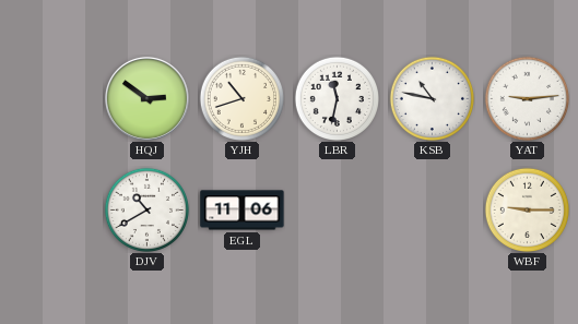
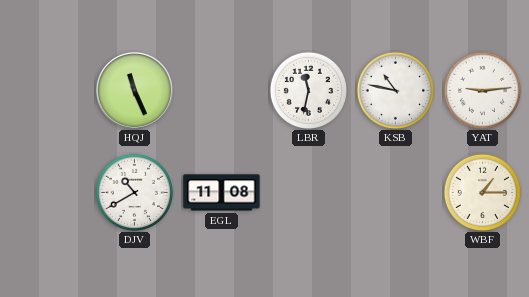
HQJ: 2:51 -> 11:26
YJH: 10:42 -> none
EGL: 11:06 -> 11:08
WBF: 9:15 -> 1:15
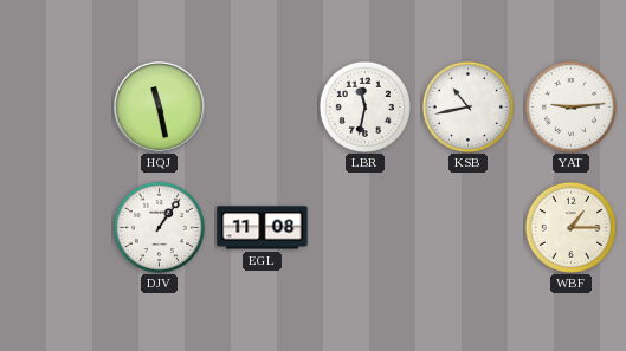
HQJ: 11:26 -> 11:28
KSB: 10:47 -> 10:43
DJV: 10:40 -> 1:06
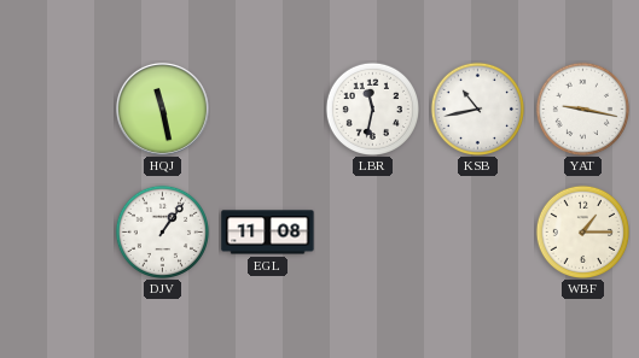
YAT: 9:14 -> 9:17
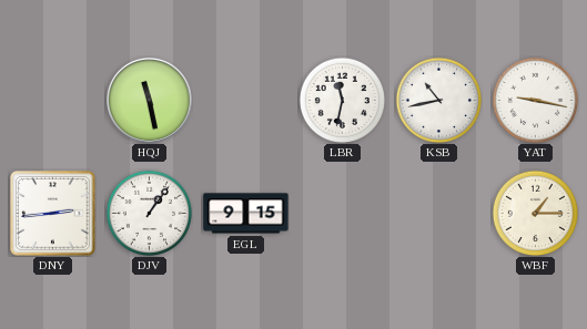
DNY: none -> 2:44
EGL: 11:08 -> 9:15
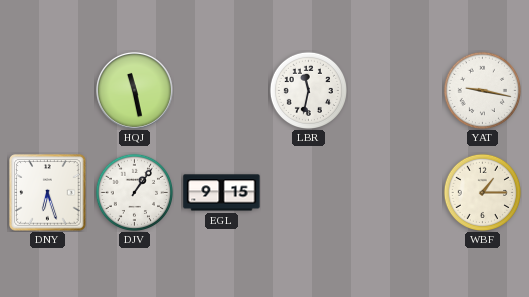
KSB: 10:43 -> none
DNY: 2:44 -> 6:27
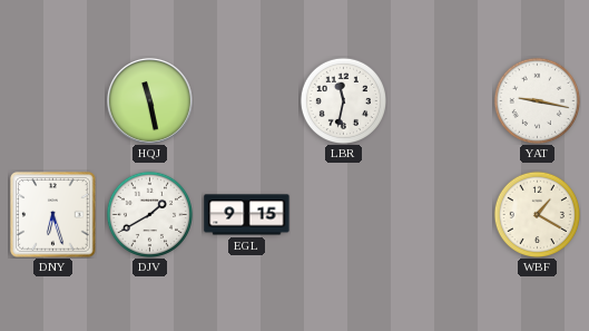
DJV: 1:06 -> 1:40
WBF: 1:15 -> 1:20
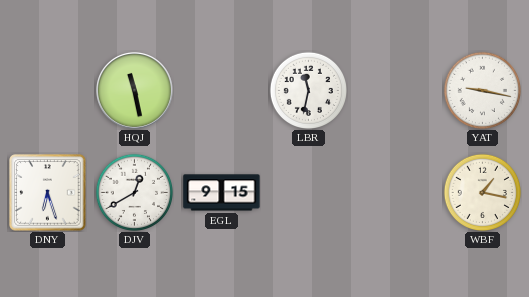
DJV: 1:40 -> 12:40
WBF: 1:20 -> 1:17
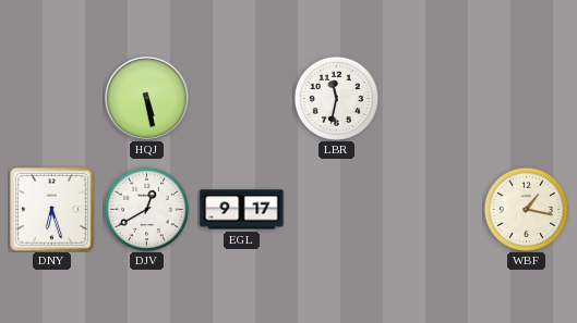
HQJ: 11:28 -> 5:28
YAT: 9:17 -> none
EGL: 9:15 -> 9:17
